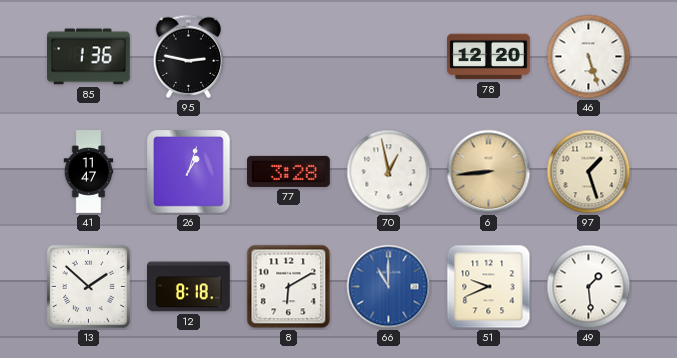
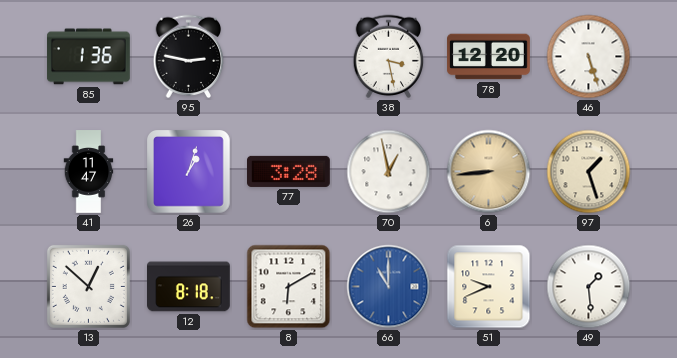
38: none -> 3:28
13: 1:52 -> 12:52
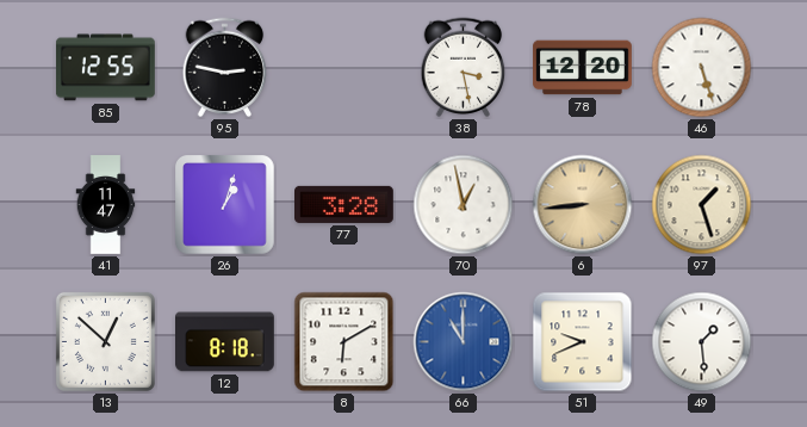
85: 1:36 -> 12:55
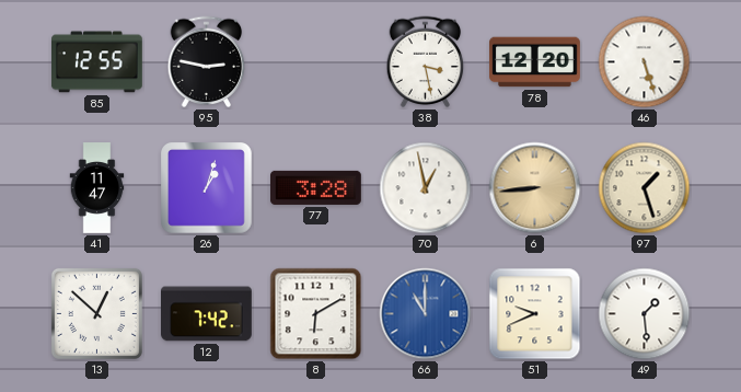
12: 8:18 -> 7:42
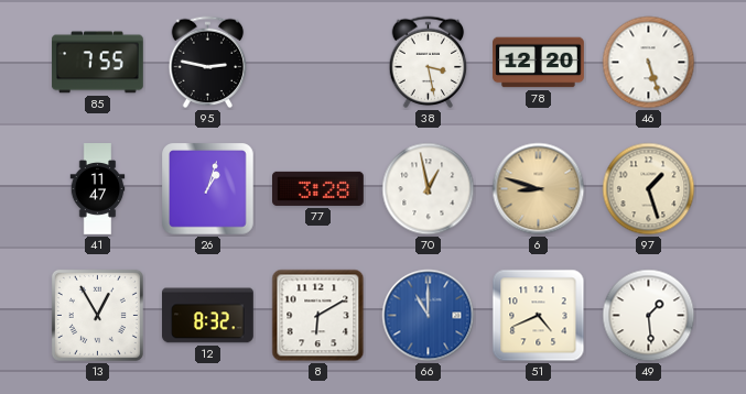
85: 12:55 -> 7:55
6: 8:44 -> 8:48
13: 12:52 -> 12:55
12: 7:42 -> 8:32
51: 9:41 -> 4:41
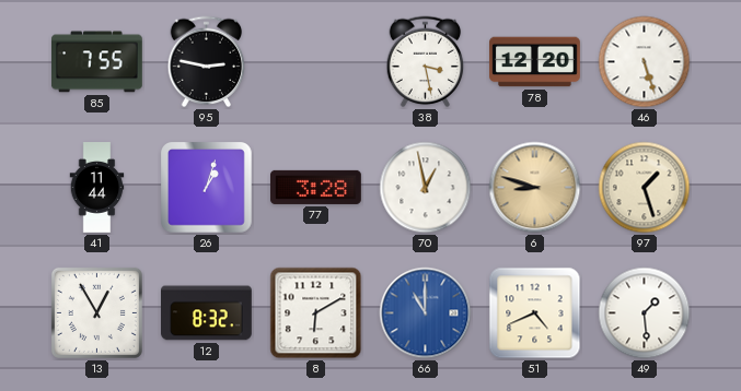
41: 11:47 -> 11:44
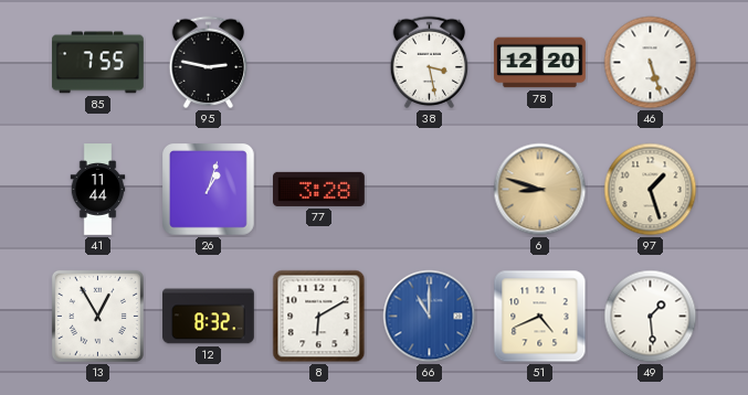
70: 12:58 -> none
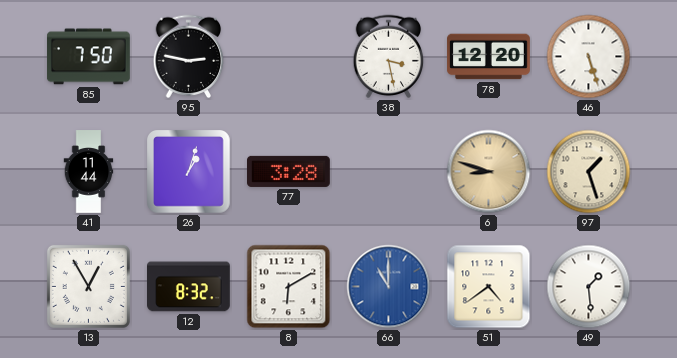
85: 7:55 -> 7:50
51: 4:41 -> 4:39
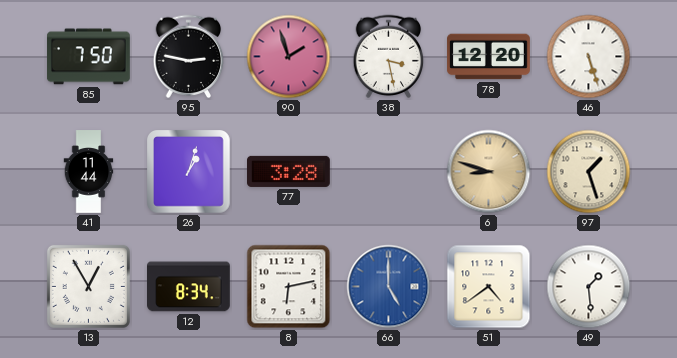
90: none -> 1:57
12: 8:32 -> 8:34
8: 6:10 -> 6:13
66: 11:00 -> 5:00
